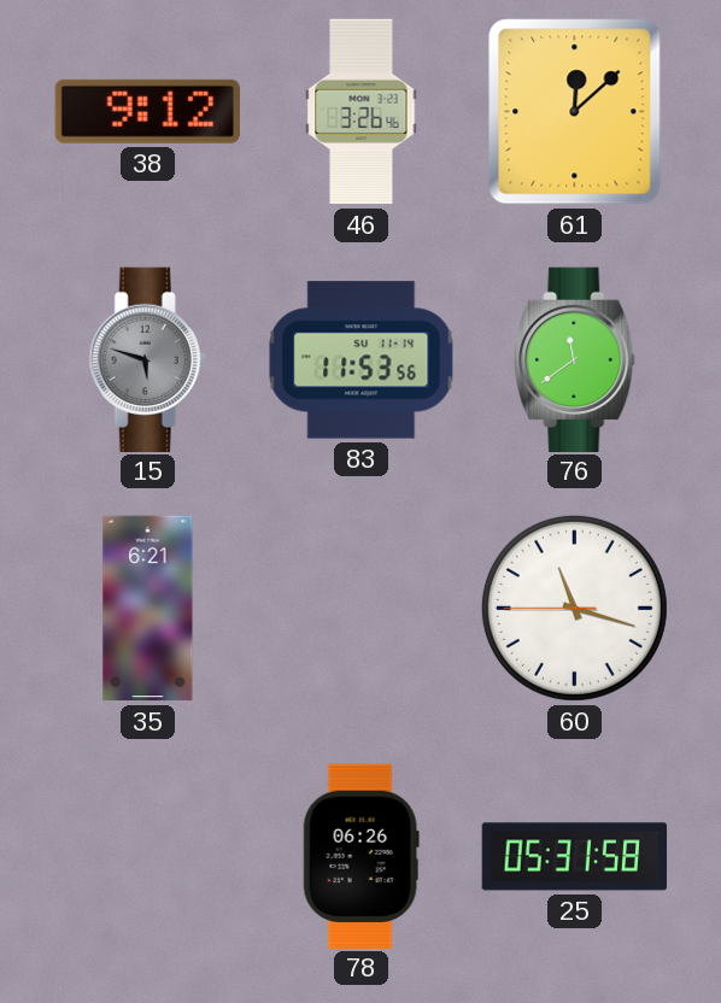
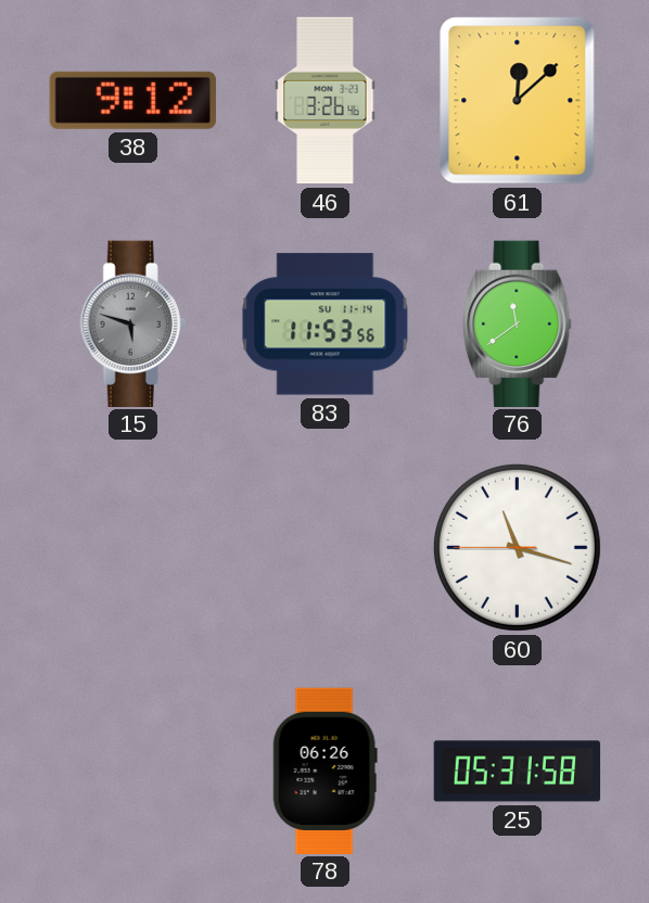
35: 6:21 -> none
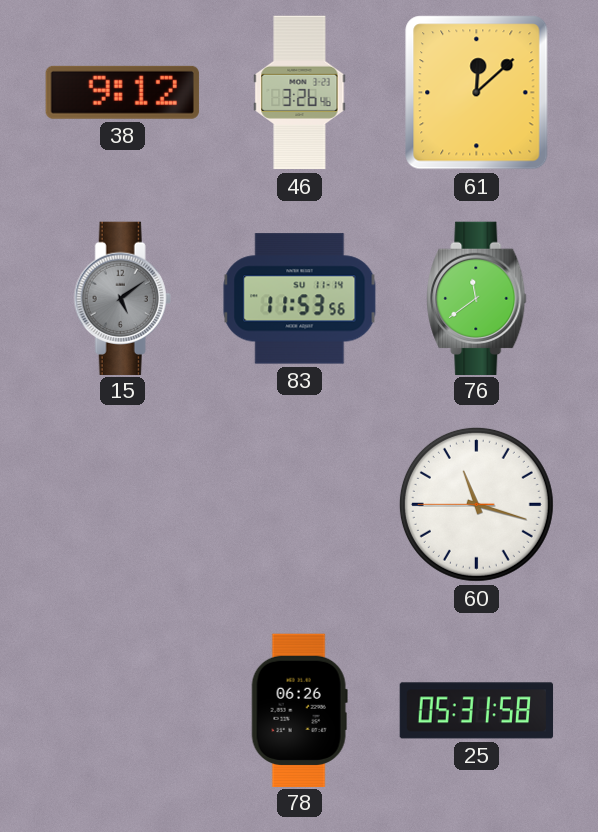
15: 5:48 -> 5:09
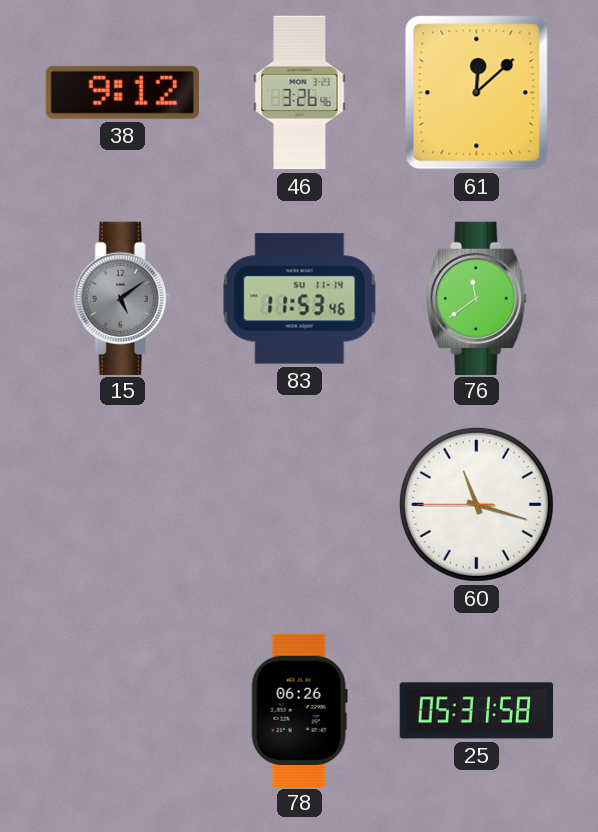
83: 11:53:56 -> 11:53:46
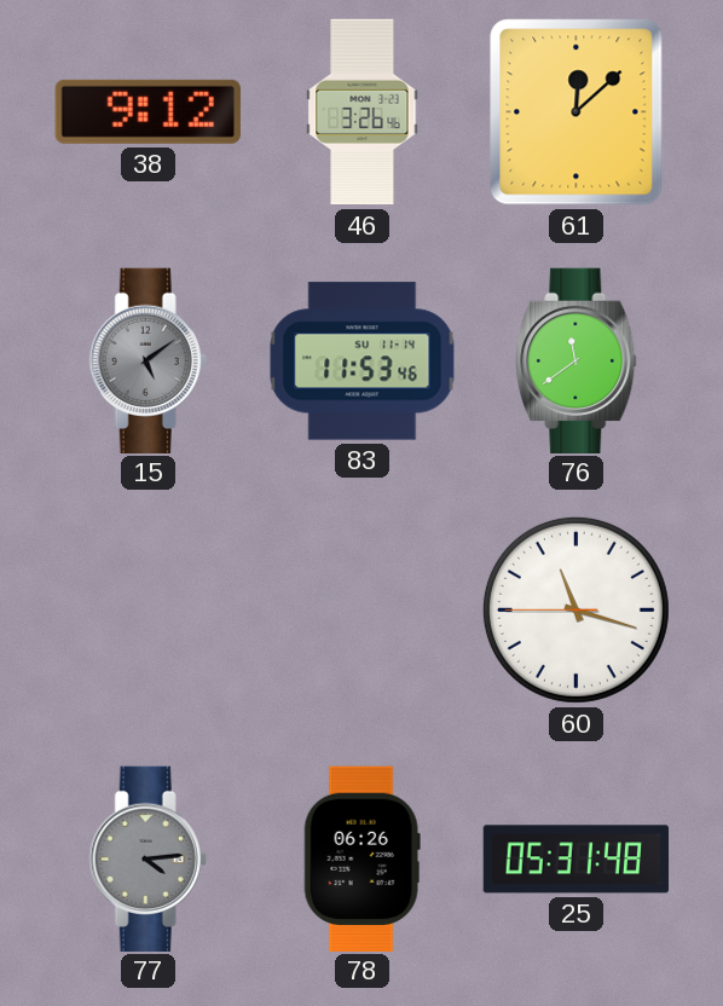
77: none -> 4:14
25: 05:31:58 -> 05:31:48
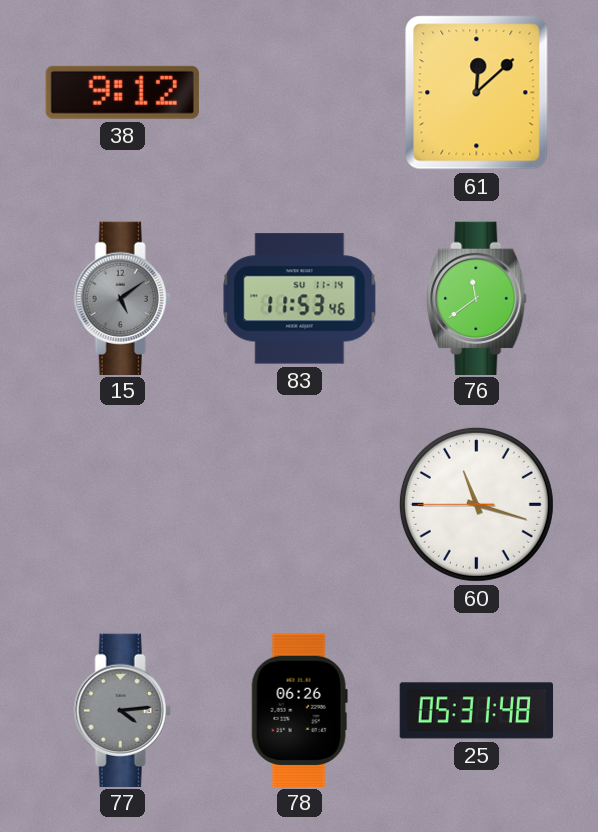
46: 3:26 -> none
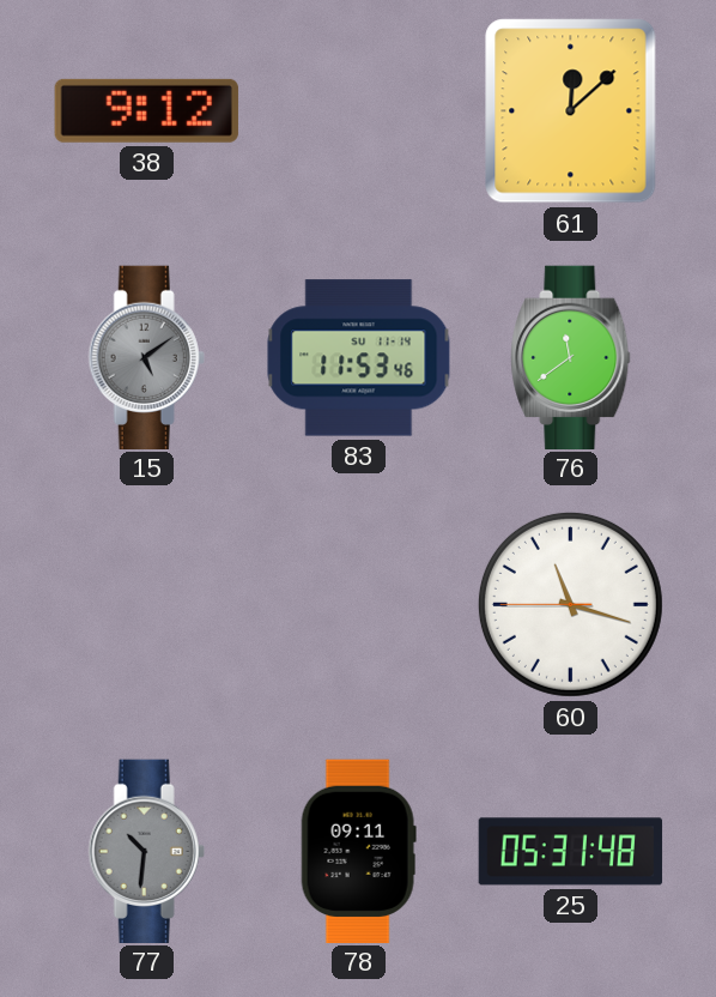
77: 4:14 -> 10:31
78: 06:26 -> 09:11
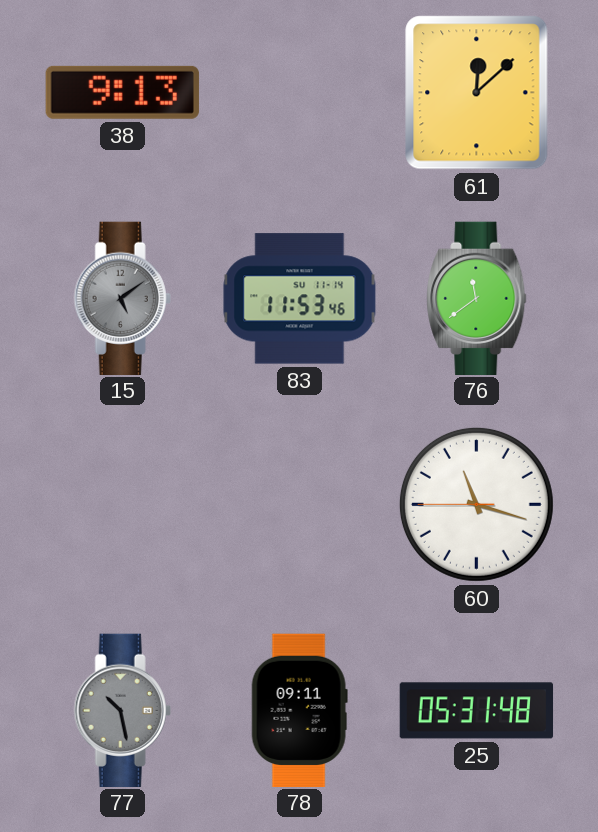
38: 9:12 -> 9:13
77: 10:31 -> 10:28
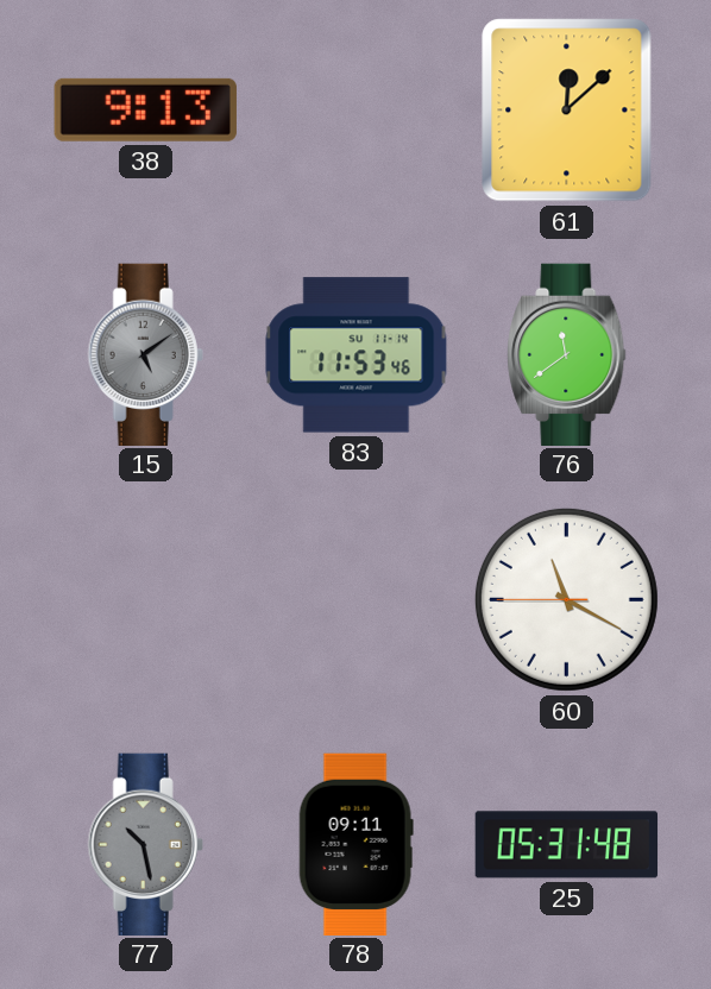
60: 11:17 -> 11:19
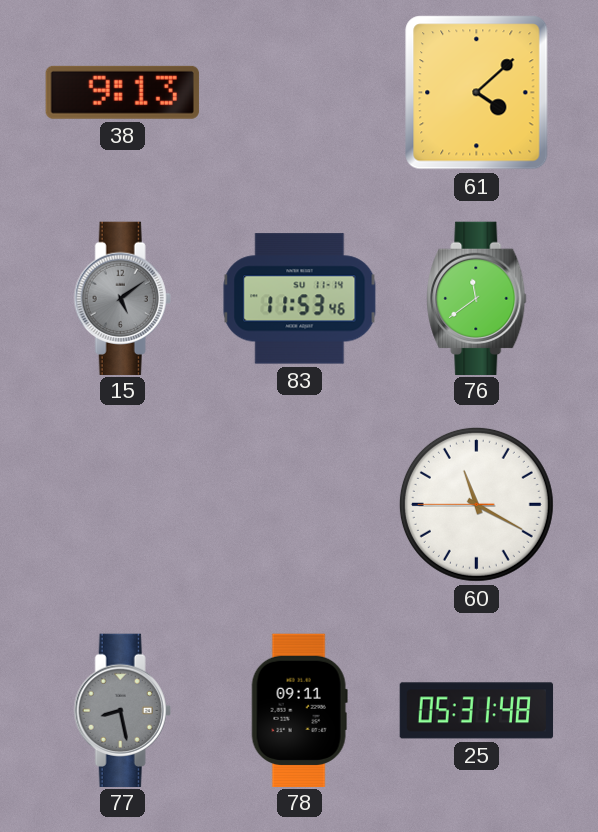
61: 12:08 -> 4:08
77: 10:28 -> 8:28
